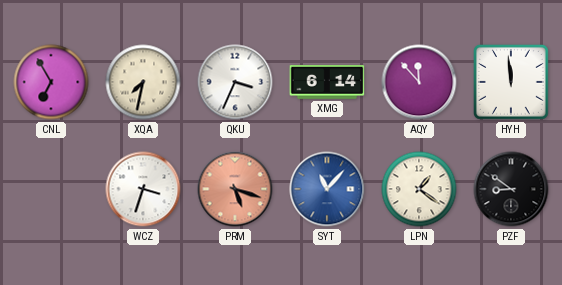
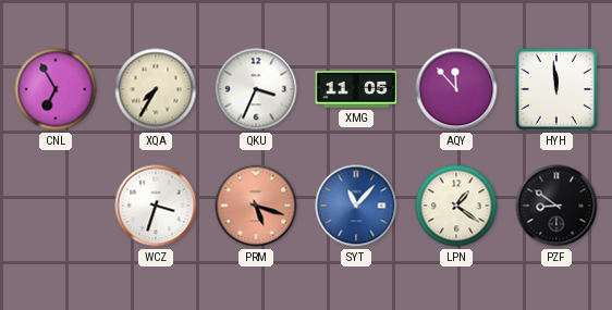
XQA: 7:32 -> 7:35
XMG: 6:14 -> 11:05
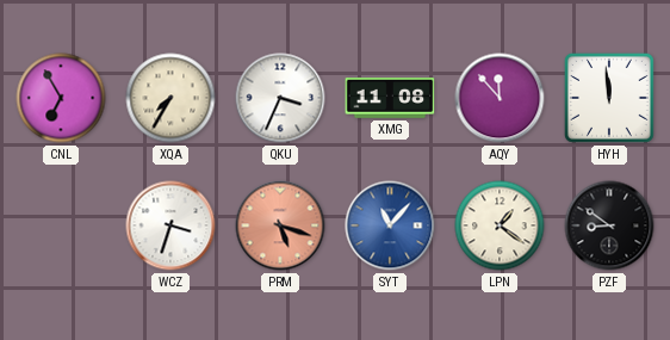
XMG: 11:05 -> 11:08
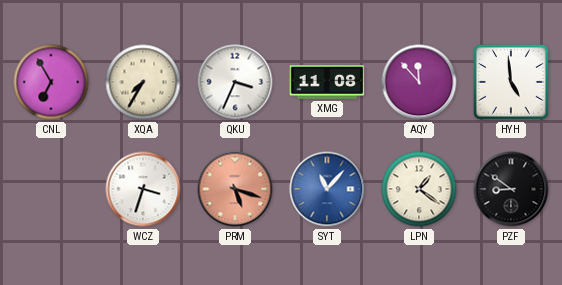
HYH: 11:59 -> 4:59
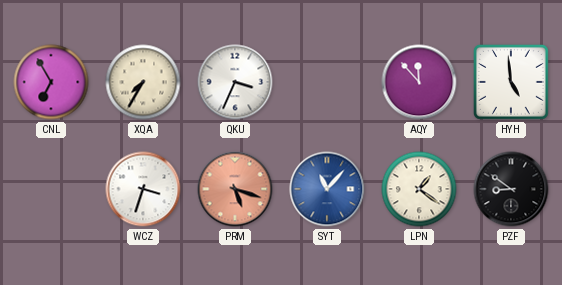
XMG: 11:08 -> none
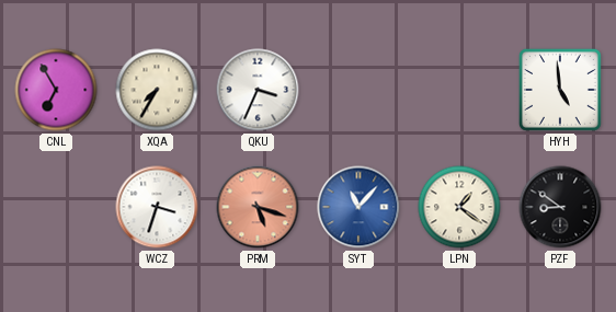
AQY: 11:53 -> none
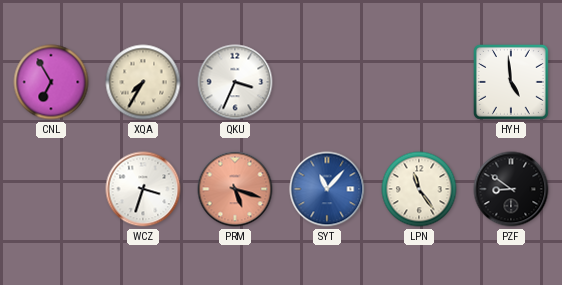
LPN: 1:21 -> 11:24
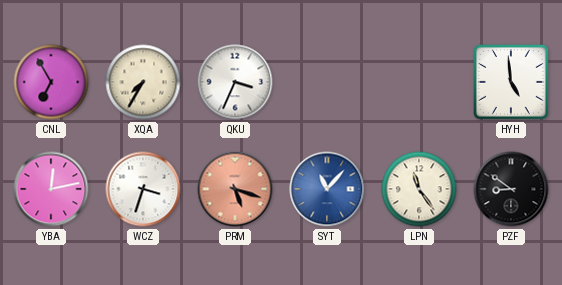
YBA: none -> 12:13
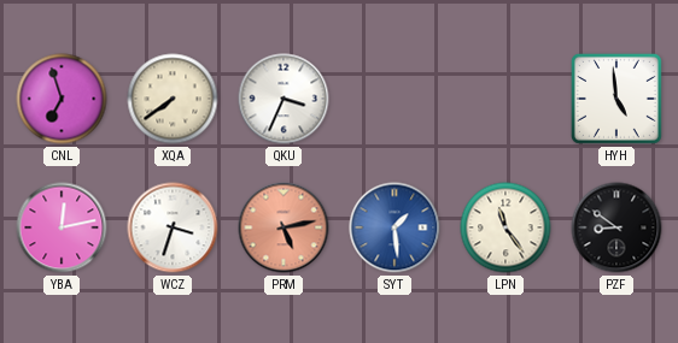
CNL: 6:55 -> 6:57
XQA: 7:35 -> 7:39
PRM: 5:18 -> 5:13
SYT: 11:07 -> 1:29
